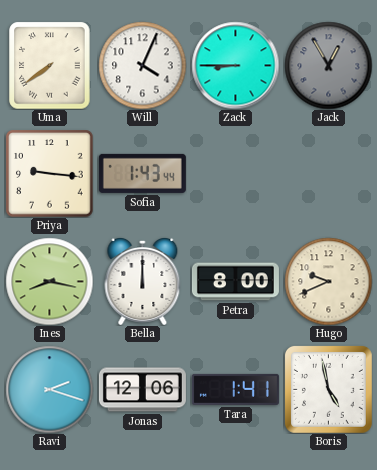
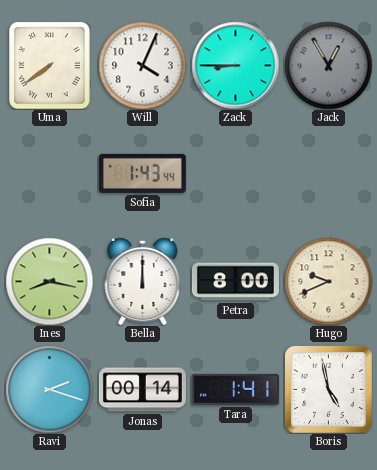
Priya: 9:16 -> none
Jonas: 12:06 -> 00:14
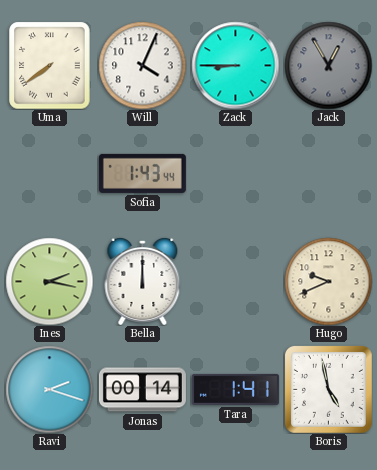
Ines: 8:17 -> 2:17
Petra: 8:00 -> none
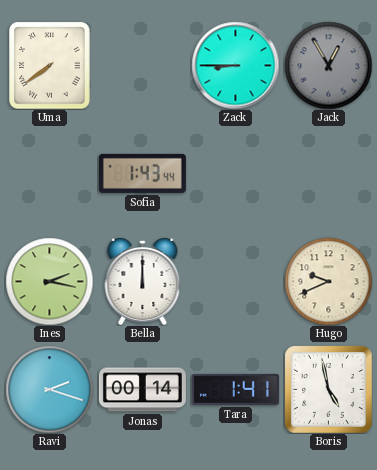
Will: 4:04 -> none
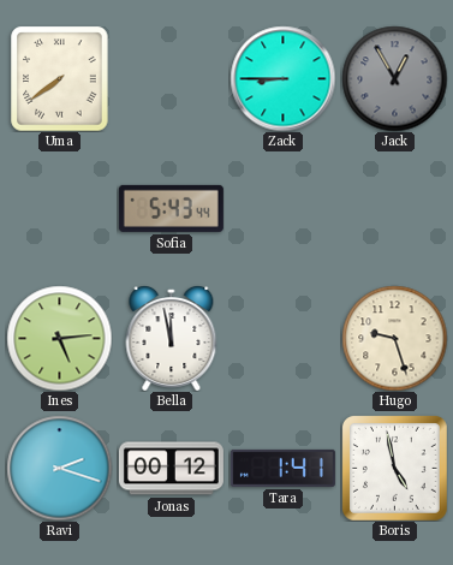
Sofia: 1:43 -> 5:43
Ines: 2:17 -> 5:14
Bella: 12:00 -> 11:58
Hugo: 9:41 -> 9:27
Jonas: 00:14 -> 00:12
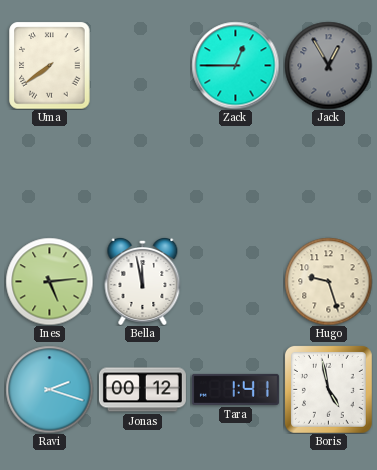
Zack: 8:45 -> 12:45
Sofia: 5:43 -> none
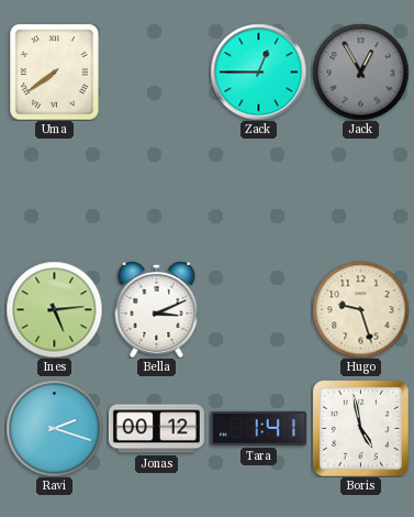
Bella: 11:58 -> 3:11
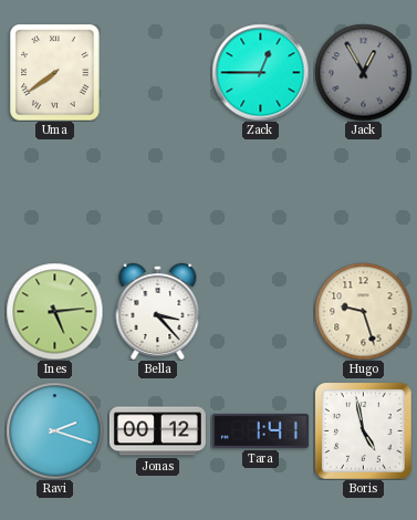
Bella: 3:11 -> 3:23
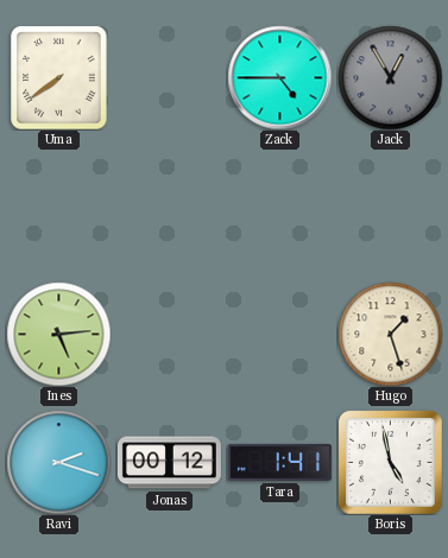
Zack: 12:45 -> 4:45
Bella: 3:23 -> none
Hugo: 9:27 -> 1:27
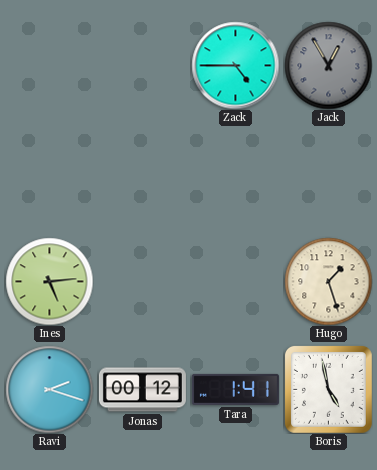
Uma: 7:39 -> none
